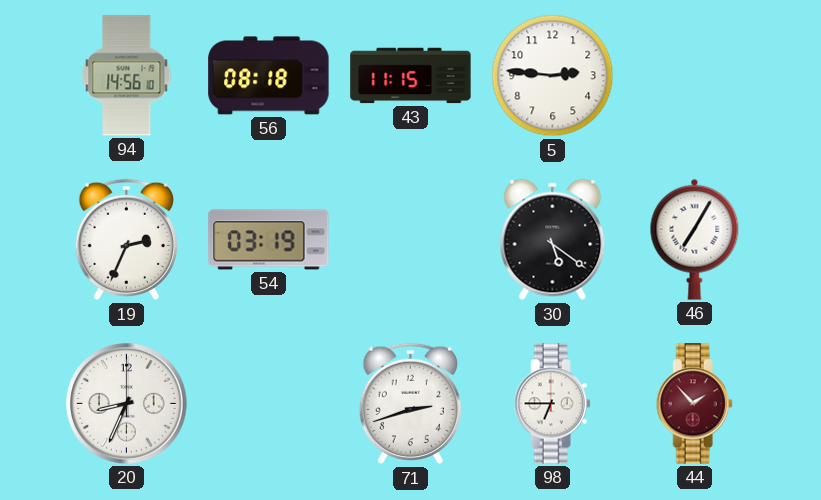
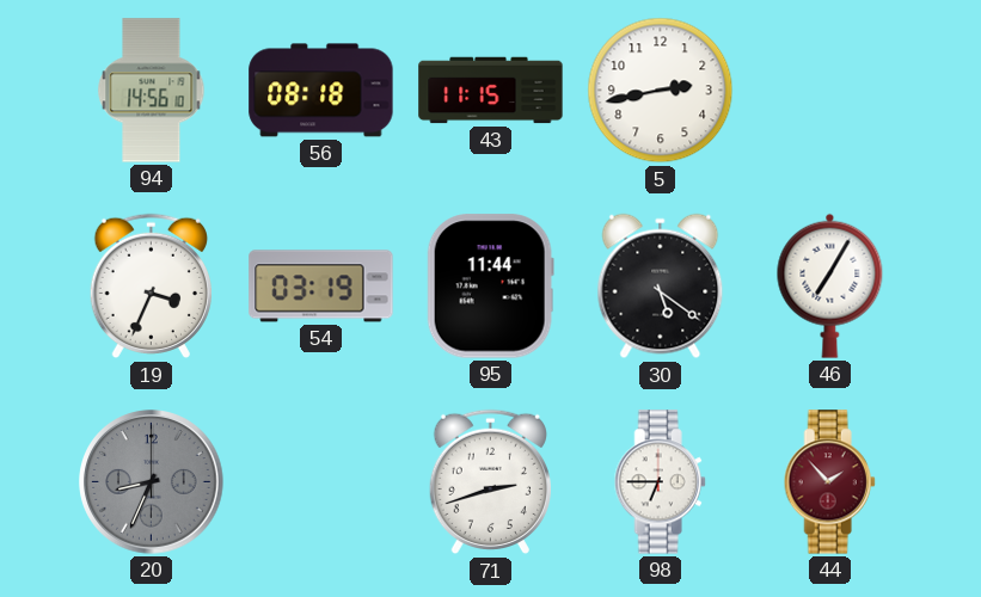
5: 2:46 -> 2:43
19: 2:34 -> 3:34
95: none -> 11:44
20 dial: white -> grey
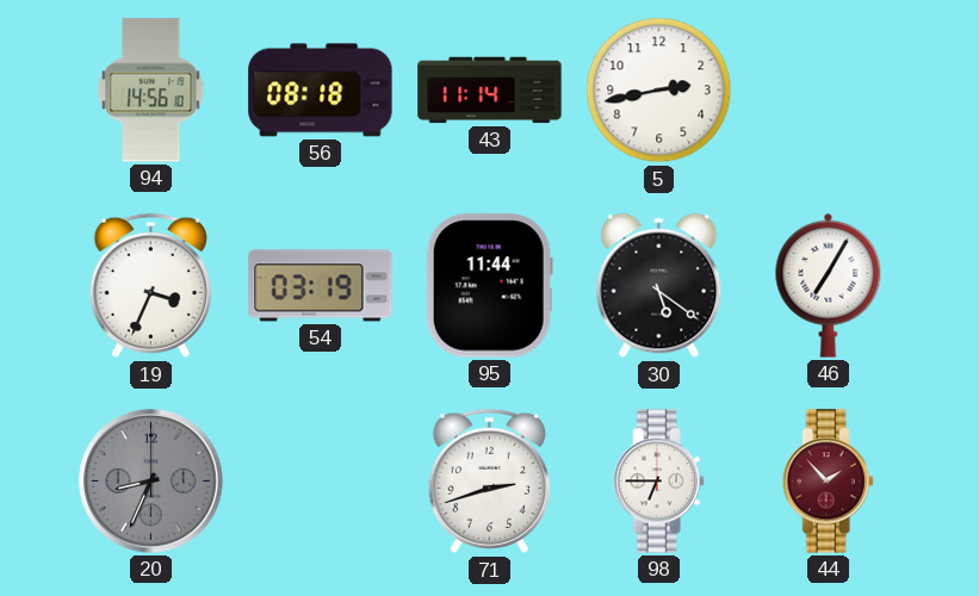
43: 11:15 -> 11:14
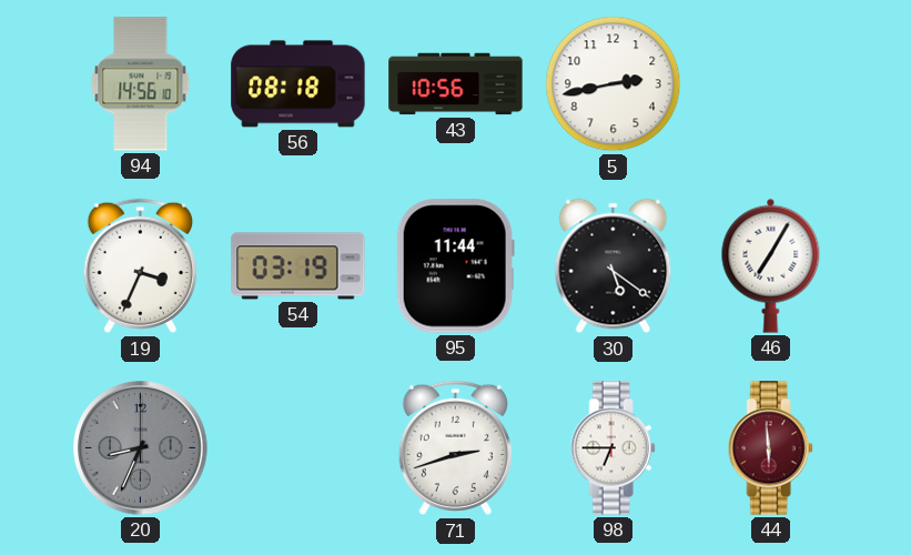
43: 11:14 -> 10:56
44: 1:53 -> 5:59
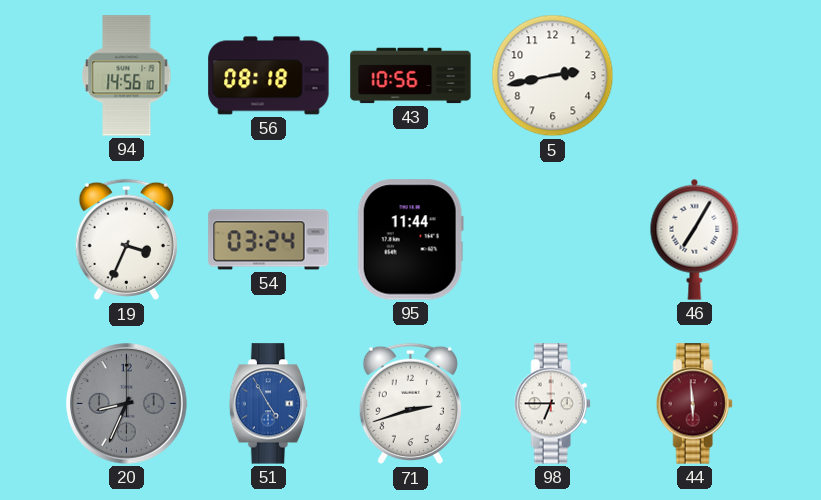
54: 03:19 -> 03:24
30: 5:21 -> none
51: none -> 4:55
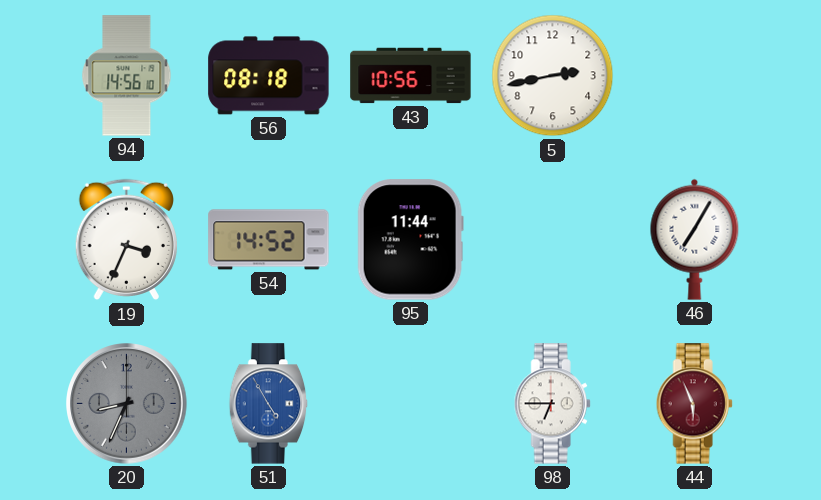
54: 03:24 -> 14:52
71: 2:42 -> none
44: 5:59 -> 5:56
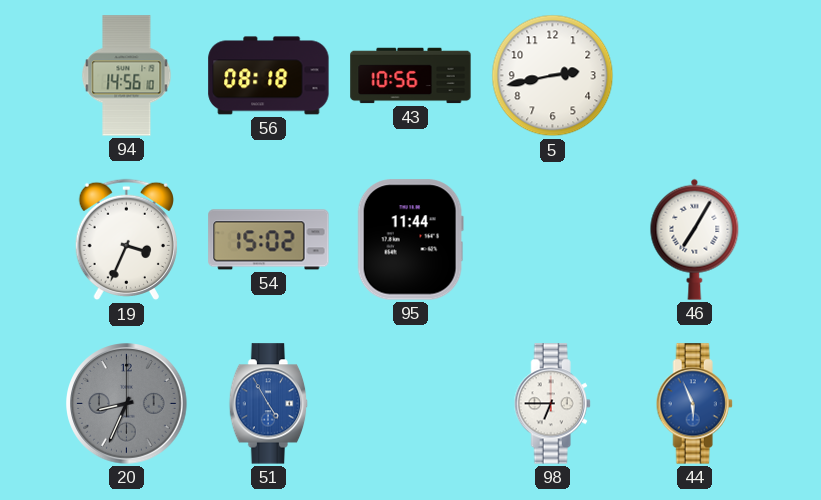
54: 14:52 -> 15:02
44 dial: burgundy -> blue
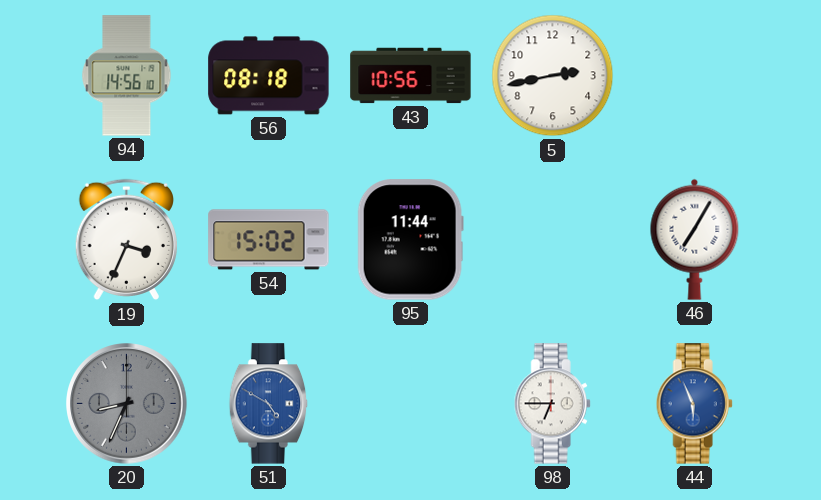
51: 4:55 -> 4:50
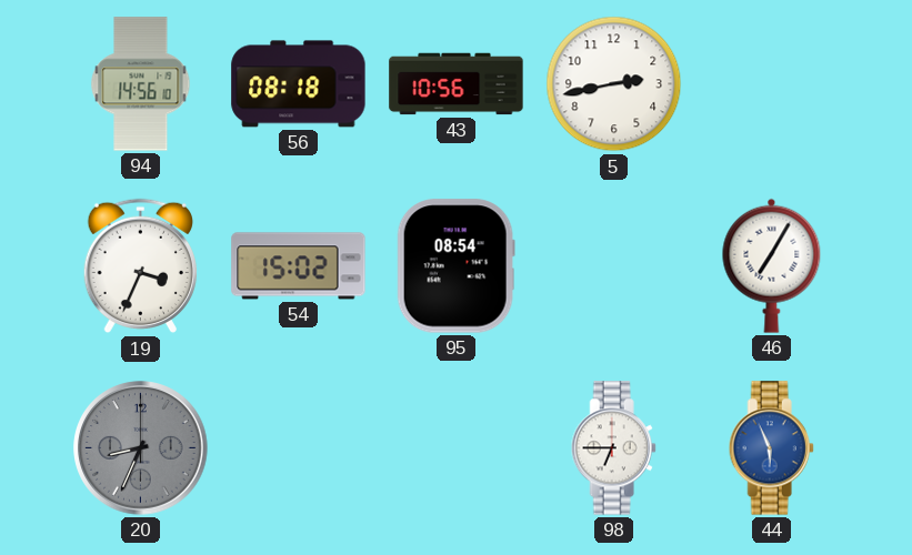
95: 11:44 -> 08:54
51: 4:50 -> none
